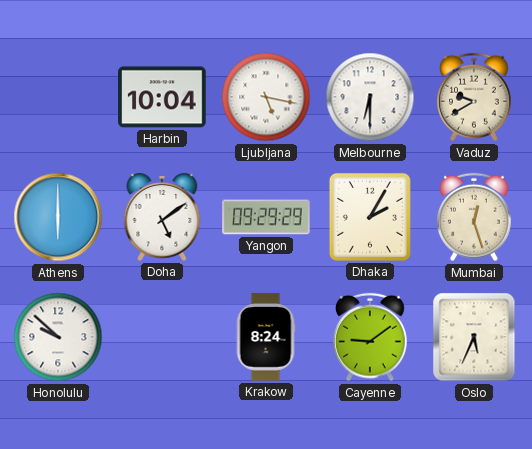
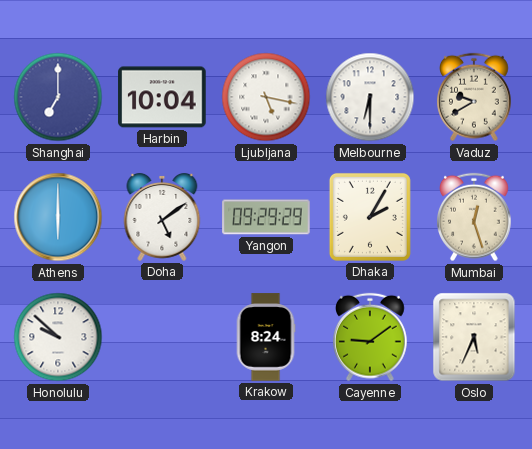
Shanghai: none -> 7:00
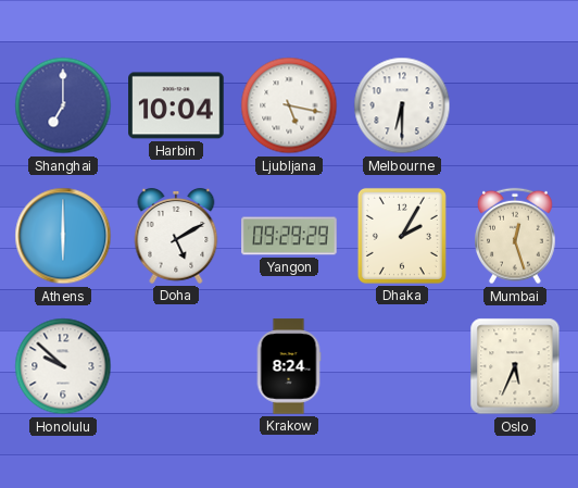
Vaduz: 9:40 -> none
Doha: 5:09 -> 5:10
Cayenne: 9:09 -> none
